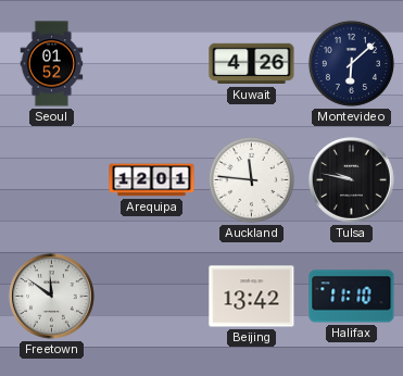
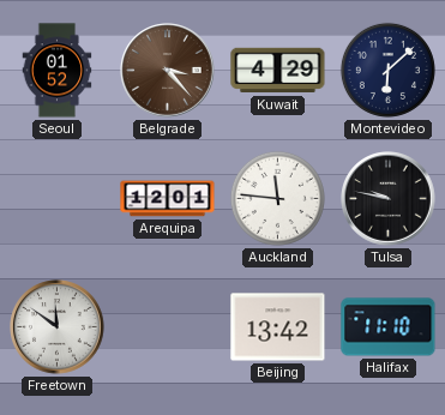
Belgrade: none -> 3:23
Kuwait: 4:26 -> 4:29
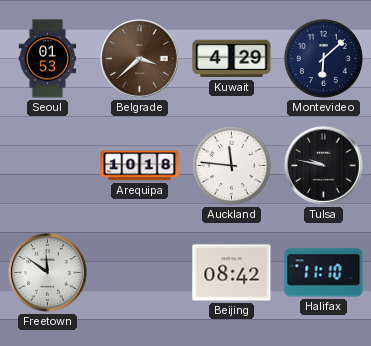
Seoul: 01:52 -> 01:53
Belgrade: 3:23 -> 3:38
Arequipa: 12:01 -> 10:18
Beijing: 13:42 -> 08:42
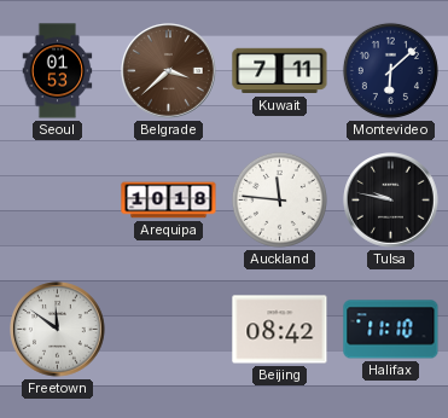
Kuwait: 4:29 -> 7:11
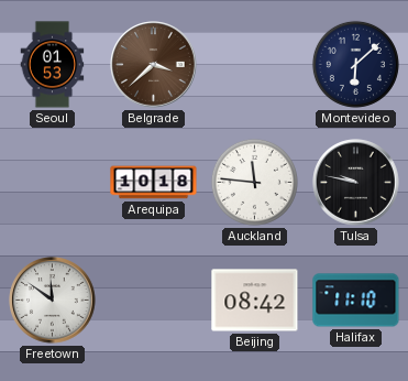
Kuwait: 7:11 -> none
